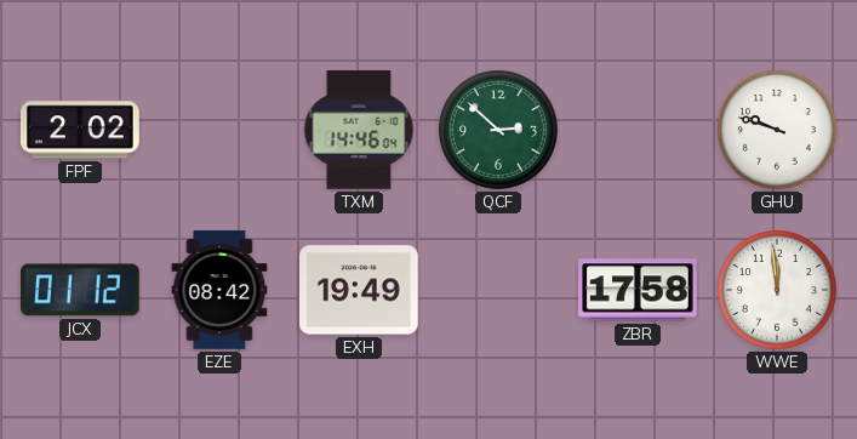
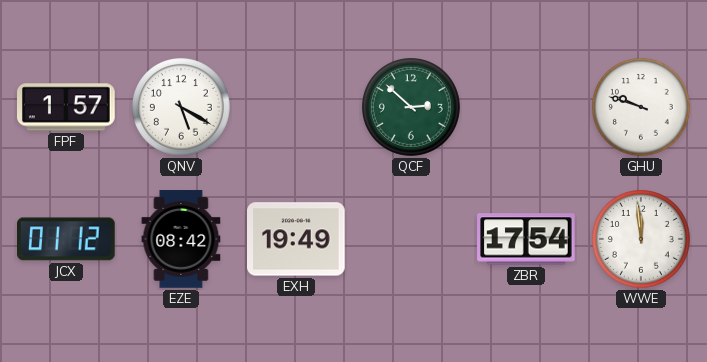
FPF: 2:02 -> 1:57
QNV: none -> 5:20
TXM: 14:46 -> none
ZBR: 17:58 -> 17:54
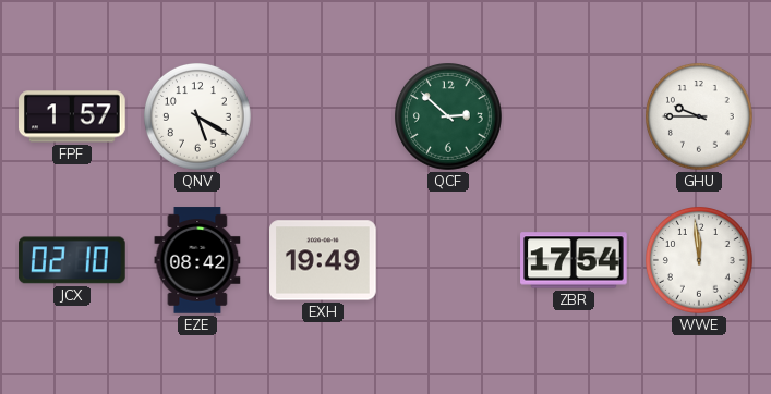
GHU: 9:48 -> 9:45
JCX: 01:12 -> 02:10
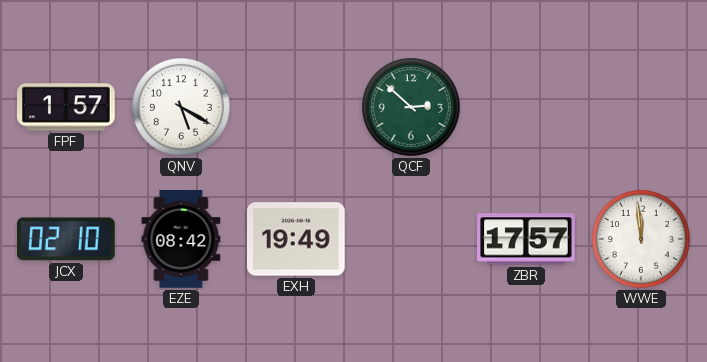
GHU: 9:45 -> none
ZBR: 17:54 -> 17:57
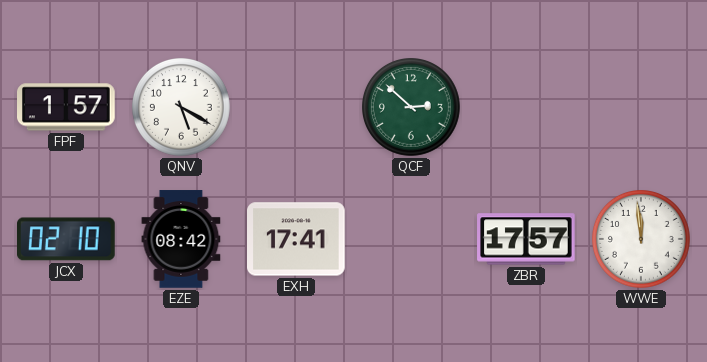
EXH: 19:49 -> 17:41
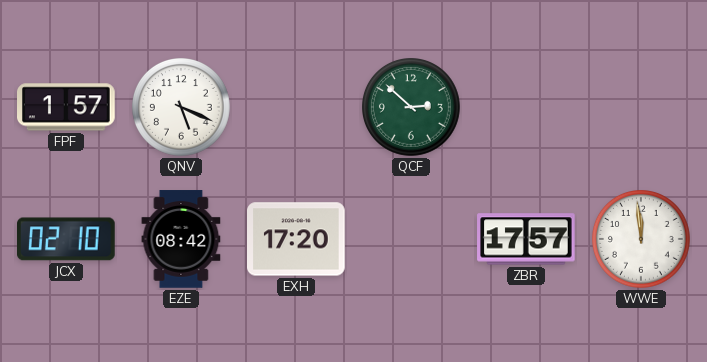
QNV: 5:20 -> 5:19
EXH: 17:41 -> 17:20
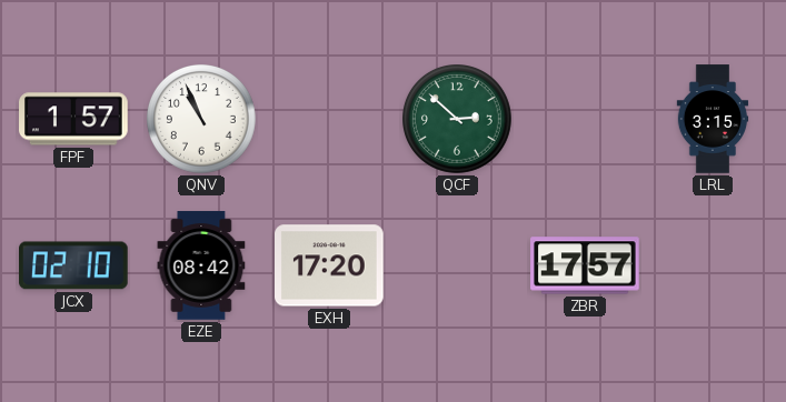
QNV: 5:19 -> 10:56
LRL: none -> 3:15
WWE: 11:59 -> none
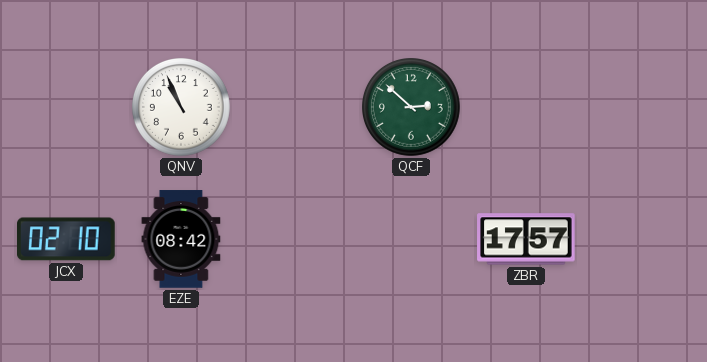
FPF: 1:57 -> none
LRL: 3:15 -> none
EXH: 17:20 -> none
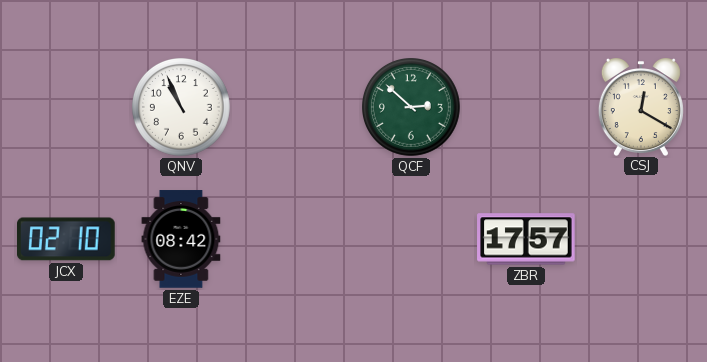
CSJ: none -> 12:20
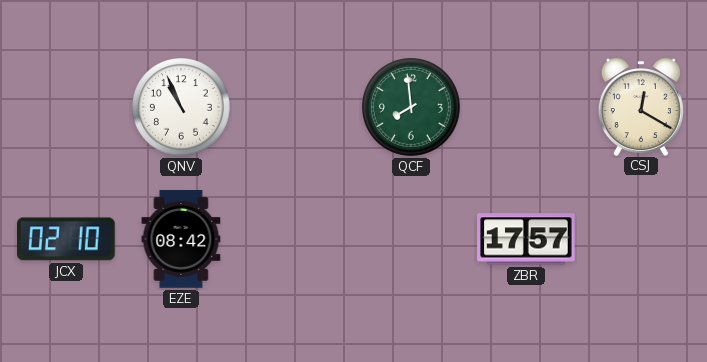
QCF: 2:52 -> 7:59
